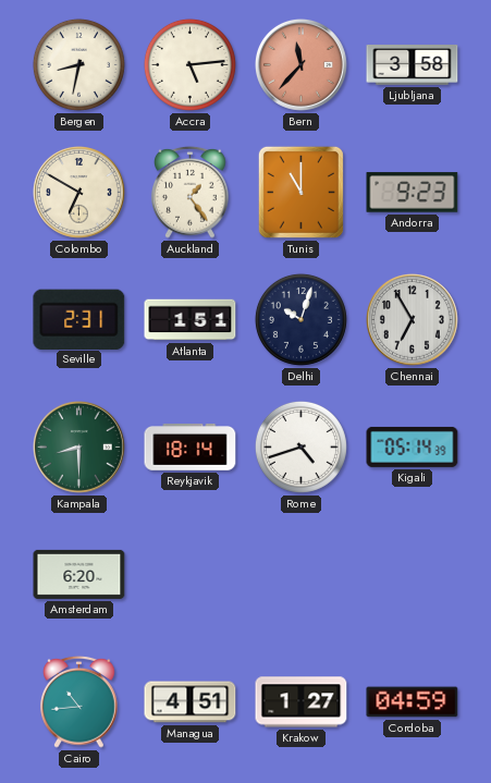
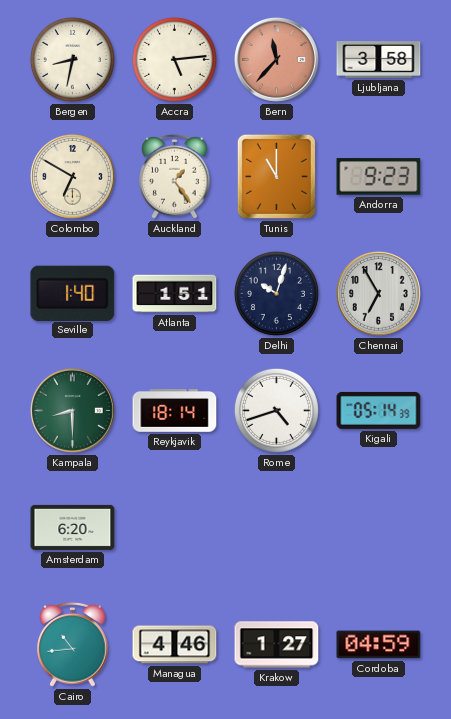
Seville: 2:31 -> 1:40
Managua: 4:51 -> 4:46
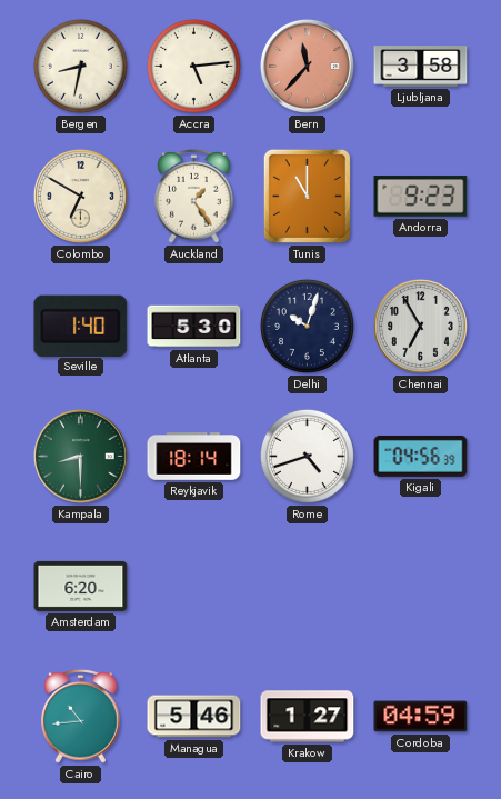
Atlanta: 1:51 -> 5:30
Kigali: 05:14 -> 04:56
Managua: 4:46 -> 5:46
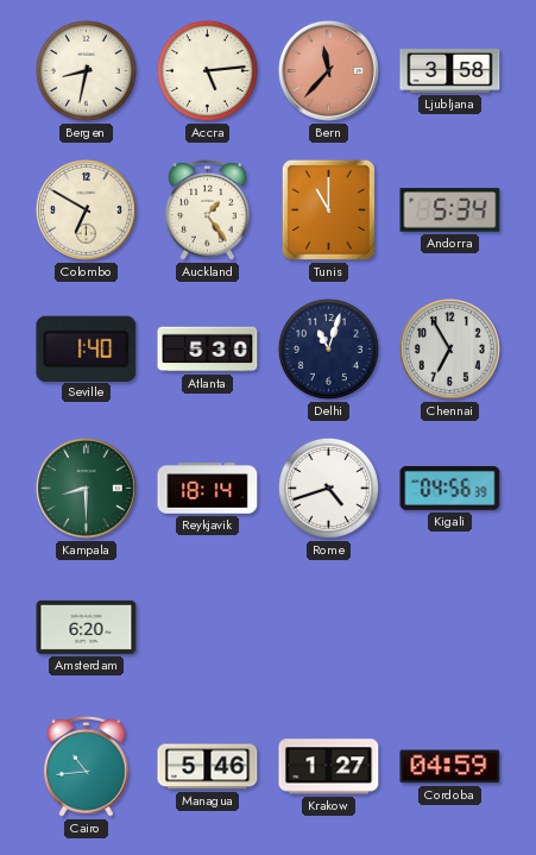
Andorra: 9:23 -> 5:34
Delhi: 10:03 -> 11:03
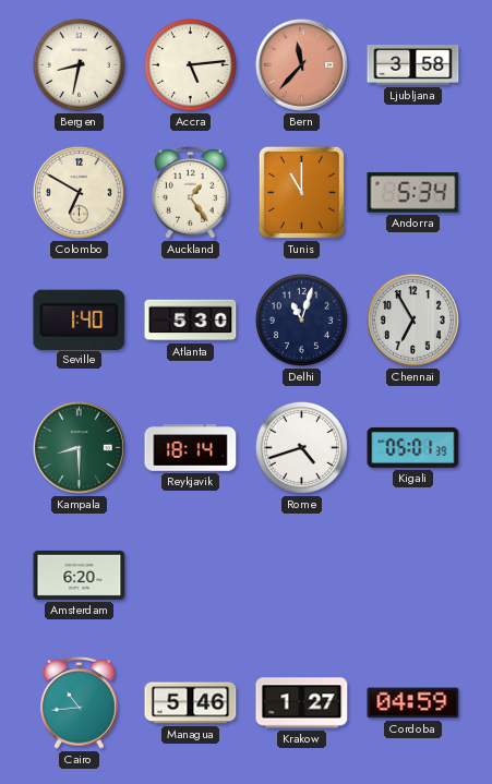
Kigali: 04:56 -> 05:01
